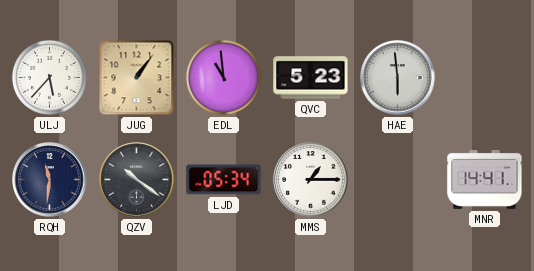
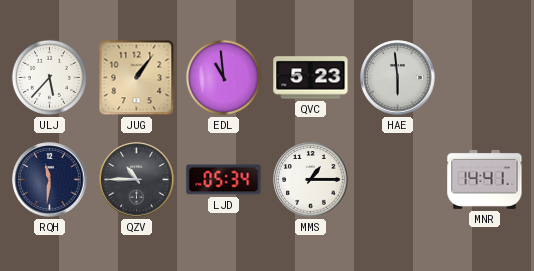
QZV: 10:21 -> 10:45
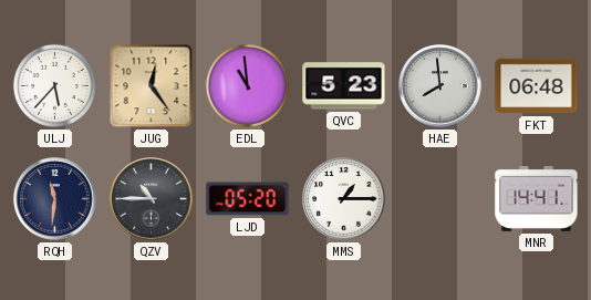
JUG: 1:06 -> 12:24
HAE: 5:59 -> 7:59
FKT: none -> 06:48
LJD: 05:34 -> 05:20
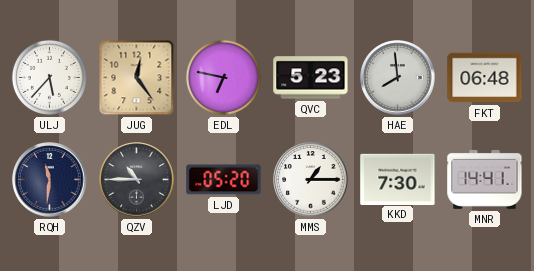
EDL: 10:59 -> 6:47
KKD: none -> 7:30
